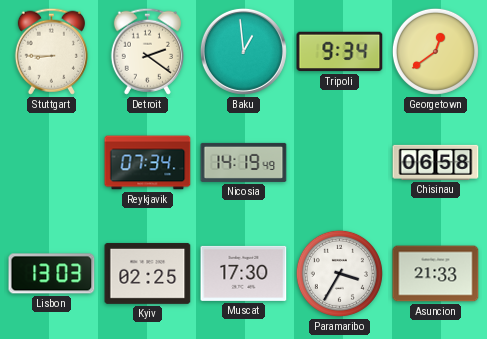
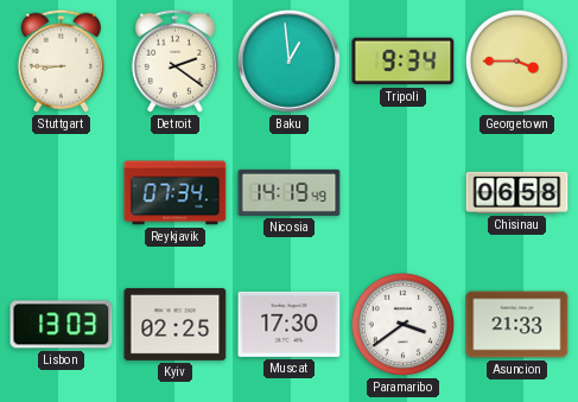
Georgetown: 12:39 -> 3:45
Paramaribo: 3:35 -> 3:39
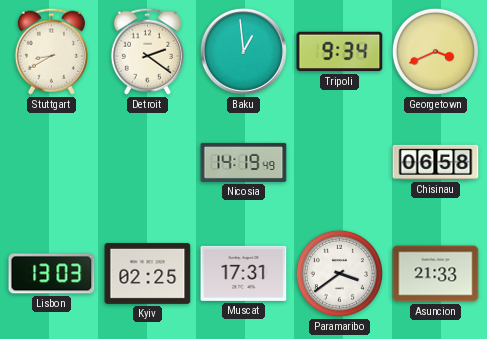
Stuttgart: 8:45 -> 8:40
Georgetown: 3:45 -> 3:41
Reykjavik: 07:34 -> none
Muscat: 17:30 -> 17:31
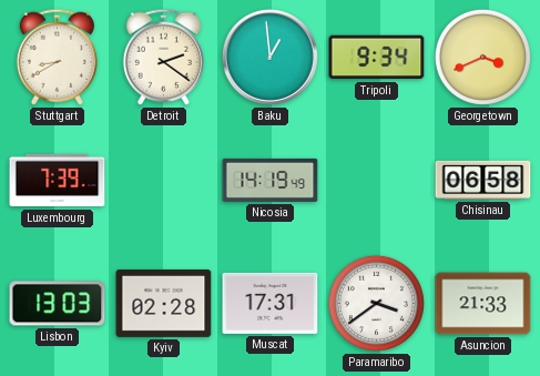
Luxembourg: none -> 7:39
Kyiv: 02:25 -> 02:28
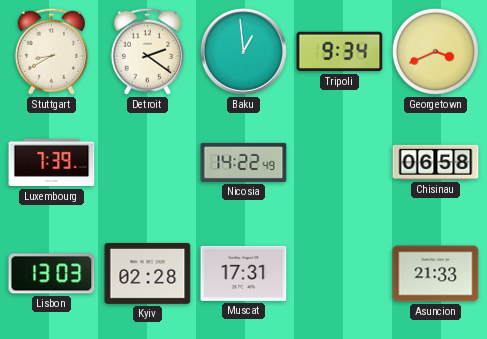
Nicosia: 14:19 -> 14:22
Paramaribo: 3:39 -> none
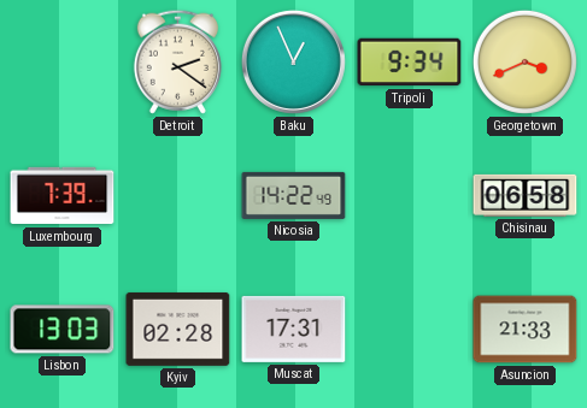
Stuttgart: 8:40 -> none
Baku: 12:59 -> 12:56
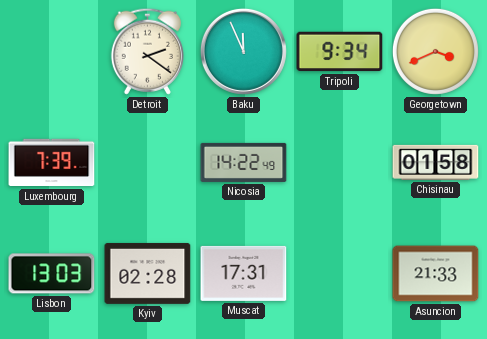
Baku: 12:56 -> 11:56
Chisinau: 06:58 -> 01:58
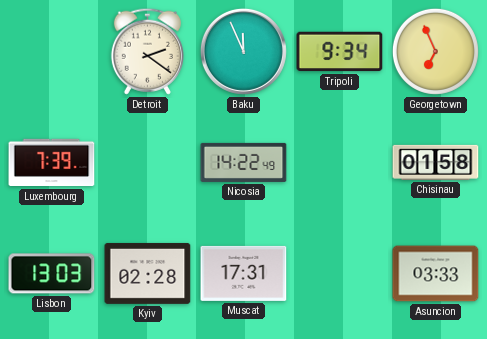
Georgetown: 3:41 -> 6:56
Asuncion: 21:33 -> 03:33
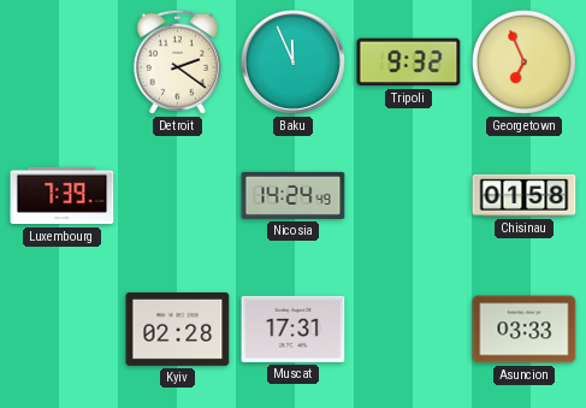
Tripoli: 9:34 -> 9:32
Nicosia: 14:22 -> 14:24
Lisbon: 13:03 -> none
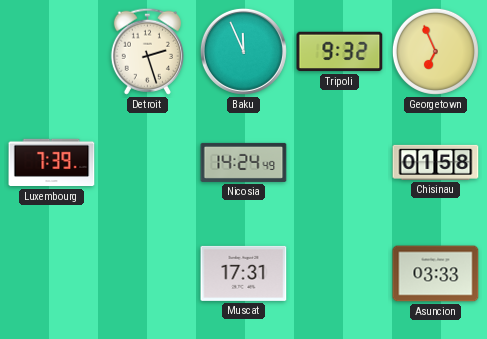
Detroit: 2:21 -> 2:27
Kyiv: 02:28 -> none
